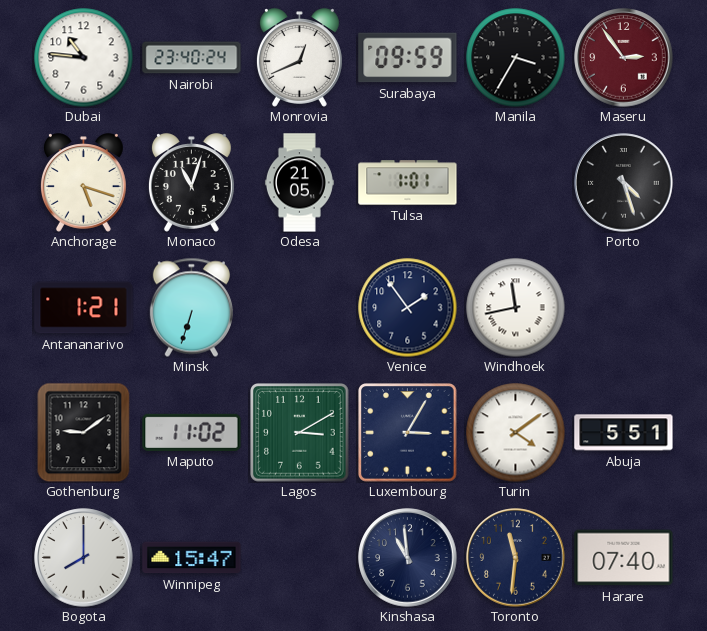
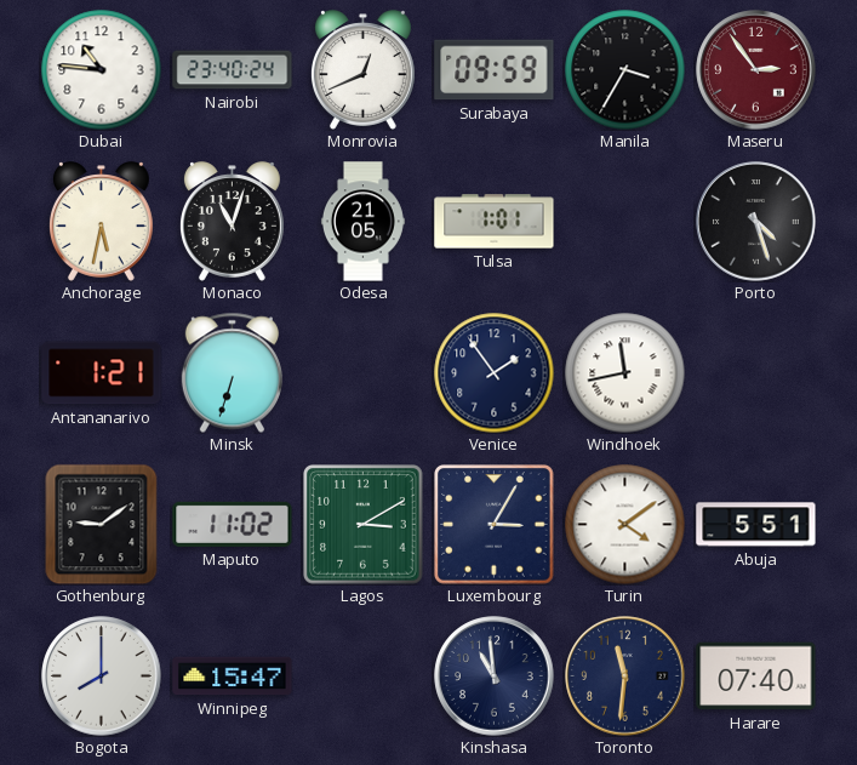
Anchorage: 5:18 -> 5:32
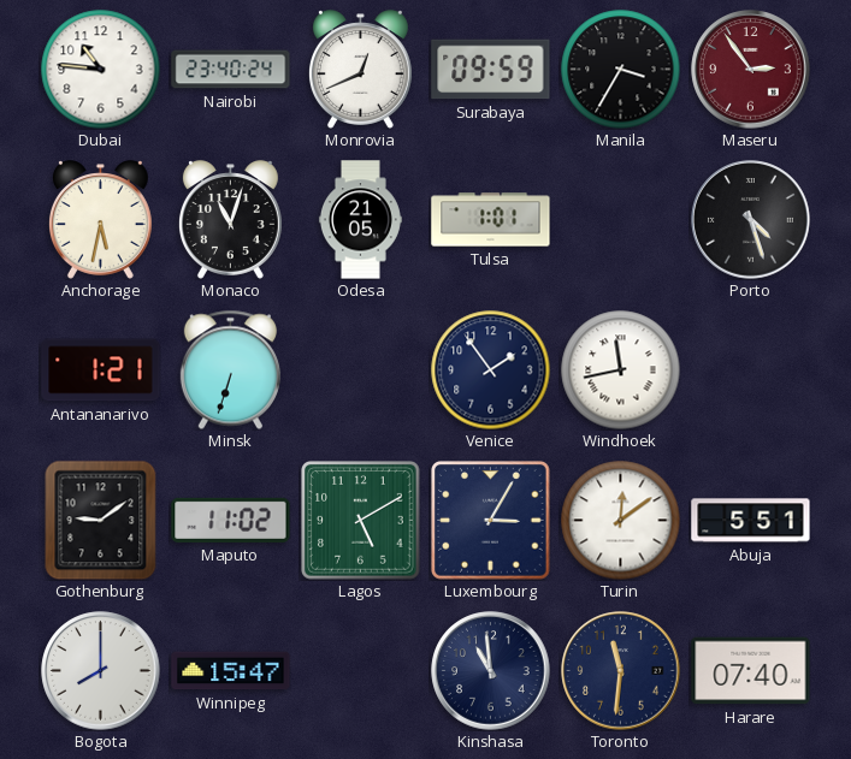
Lagos: 3:10 -> 5:10
Turin: 4:09 -> 12:09
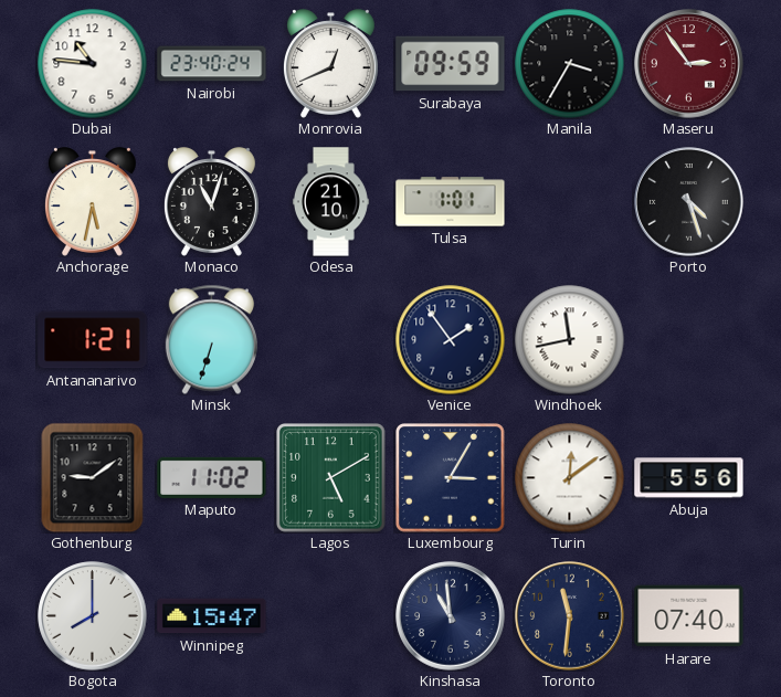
Odesa: 21:05 -> 21:10
Abuja: 5:51 -> 5:56
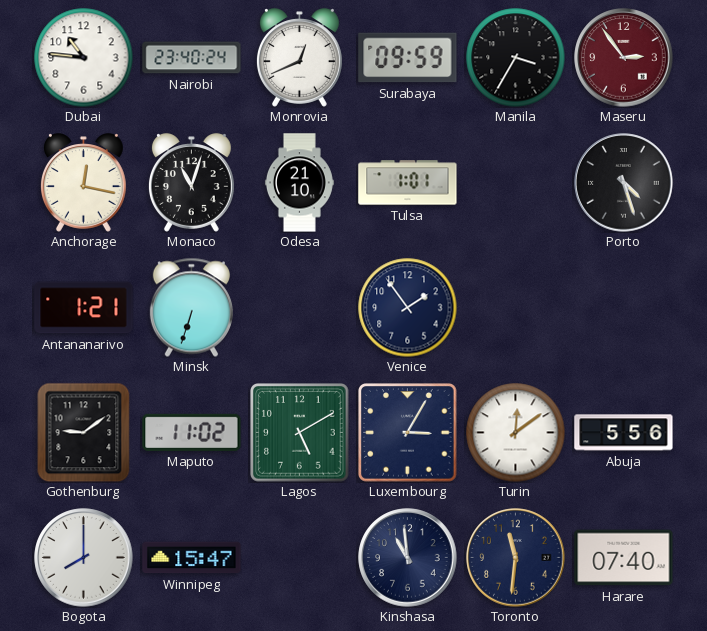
Anchorage: 5:32 -> 12:17
Windhoek: 11:43 -> none
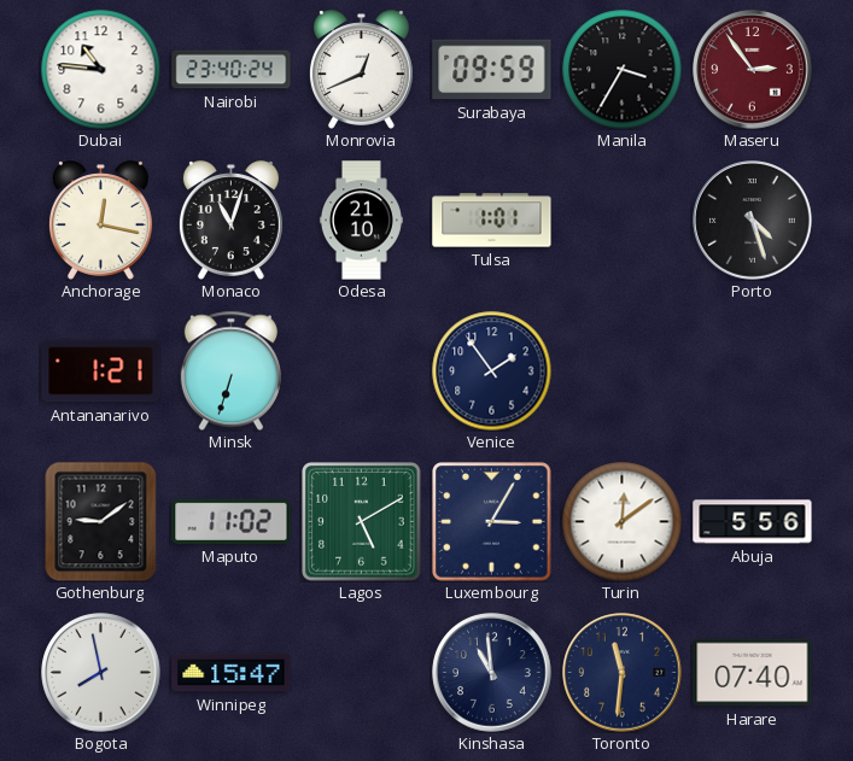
Bogota: 8:00 -> 7:58
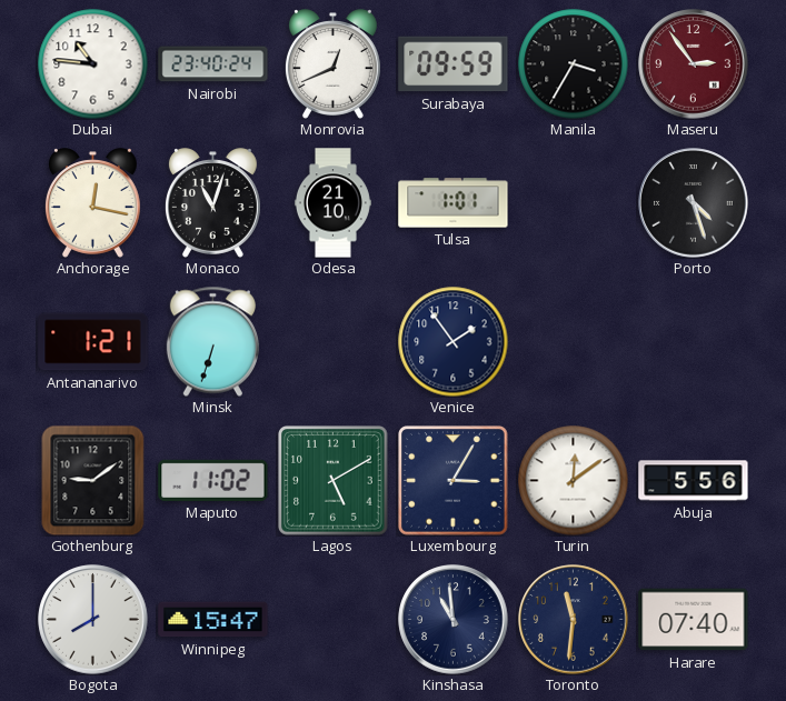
Bogota: 7:58 -> 8:00
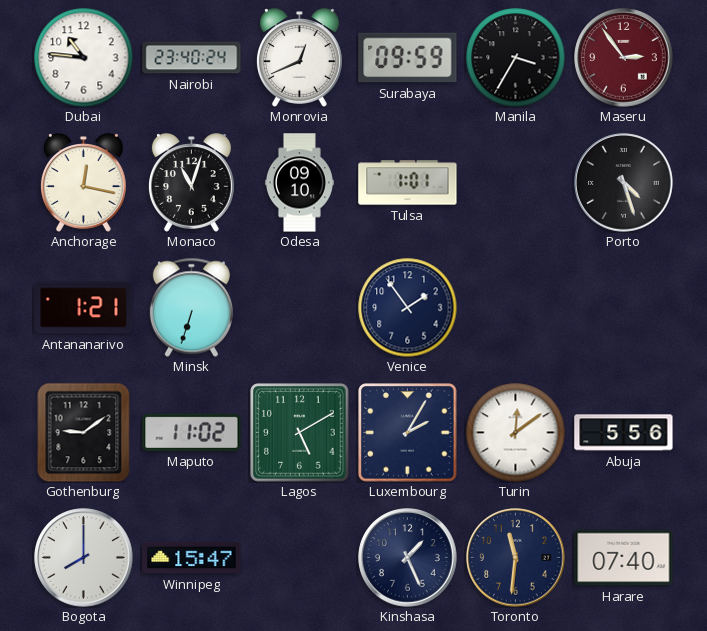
Odesa: 21:10 -> 09:10
Luxembourg: 3:05 -> 2:05
Kinshasa: 10:59 -> 1:26
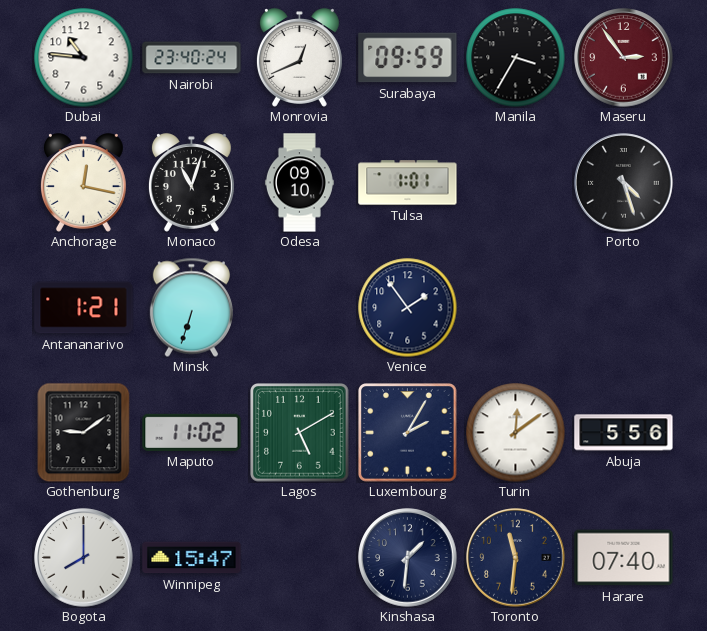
Kinshasa: 1:26 -> 1:31
